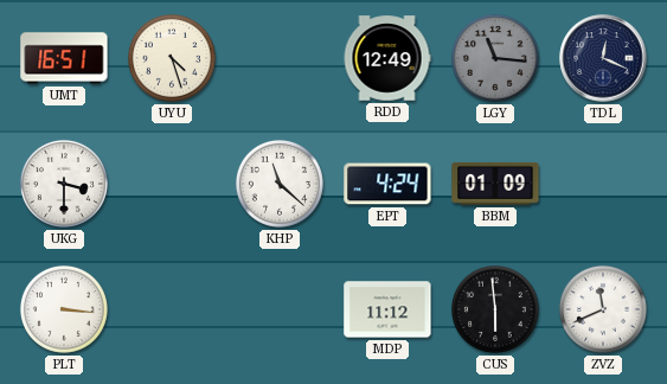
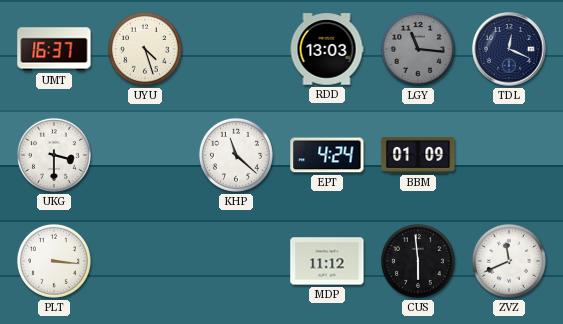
UMT: 16:51 -> 16:37
RDD: 12:49 -> 13:03
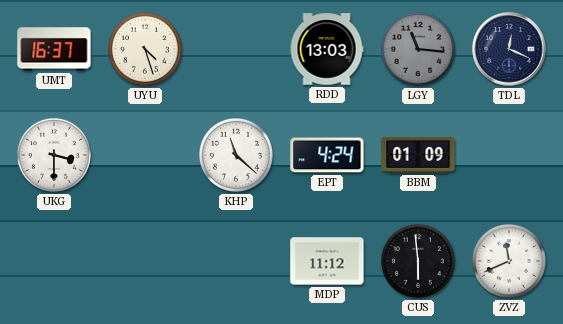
PLT: 3:16 -> none
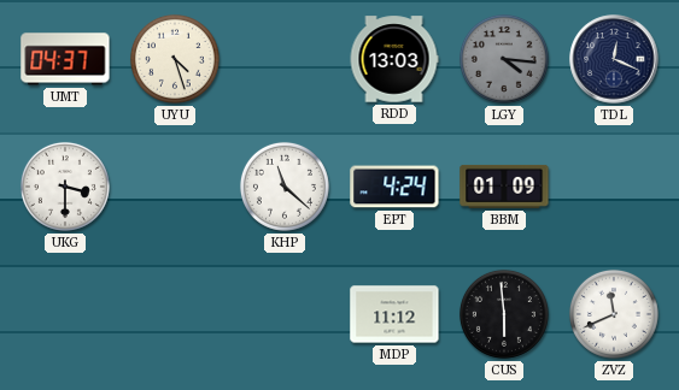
UMT: 16:37 -> 04:37
LGY: 11:16 -> 4:16
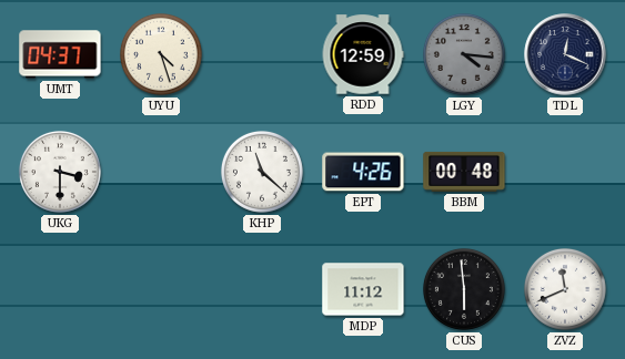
RDD: 13:03 -> 12:59
EPT: 4:24 -> 4:26
BBM: 01:09 -> 00:48
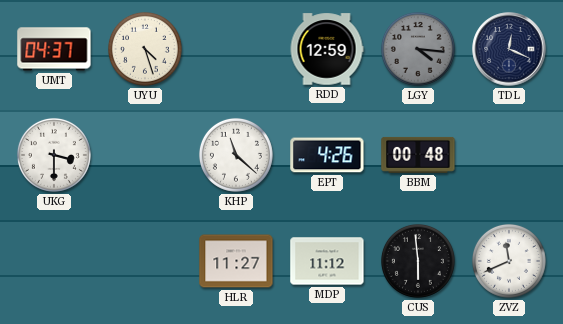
HLR: none -> 11:27
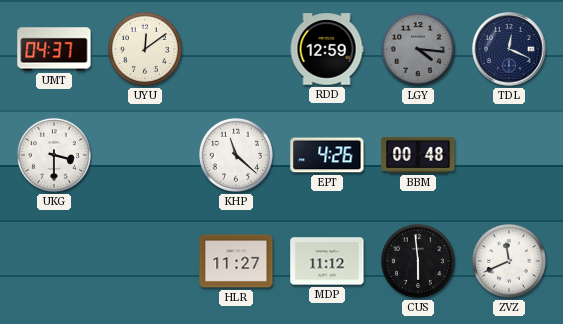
UYU: 4:27 -> 12:09
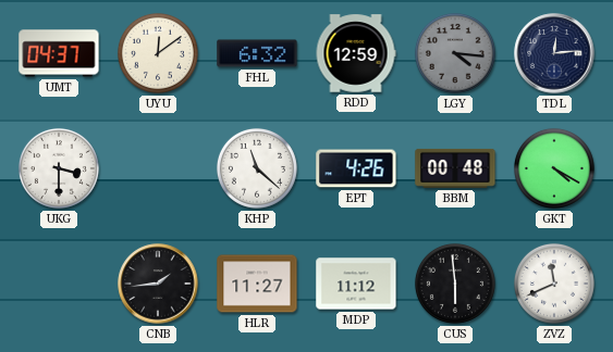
FHL: none -> 6:32
TDL: 12:19 -> 12:14
GKT: none -> 4:20
CNB: none -> 1:44
